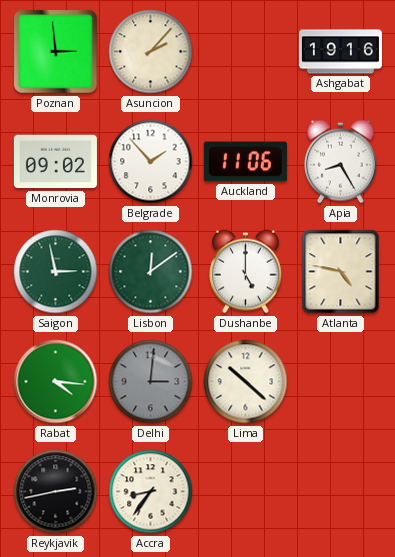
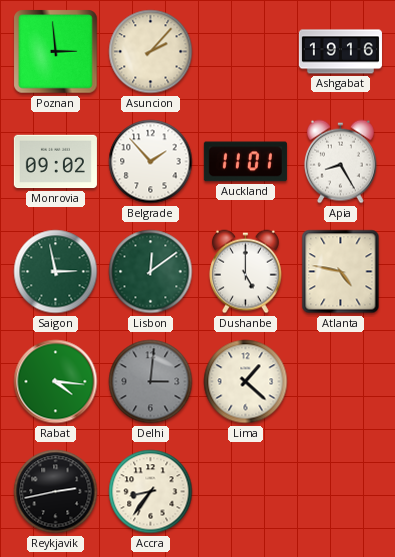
Auckland: 11:06 -> 11:01
Lima: 10:22 -> 1:22
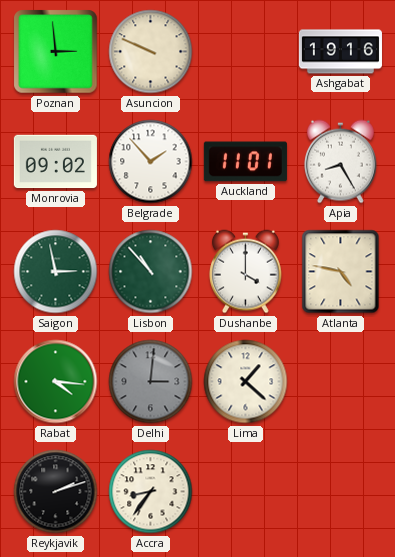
Asuncion: 2:07 -> 9:49
Lisbon: 12:09 -> 10:53
Dushanbe: 5:00 -> 4:00
Reykjavik: 2:43 -> 2:12
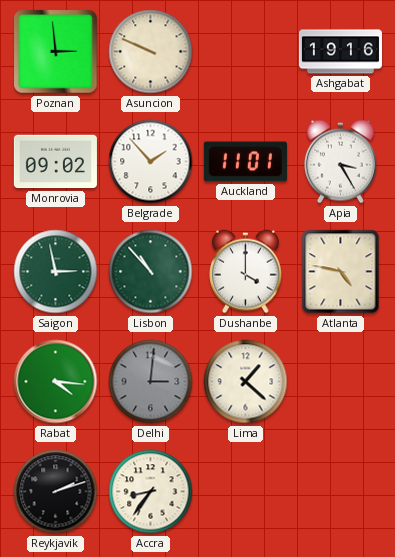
Apia: 8:25 -> 3:25
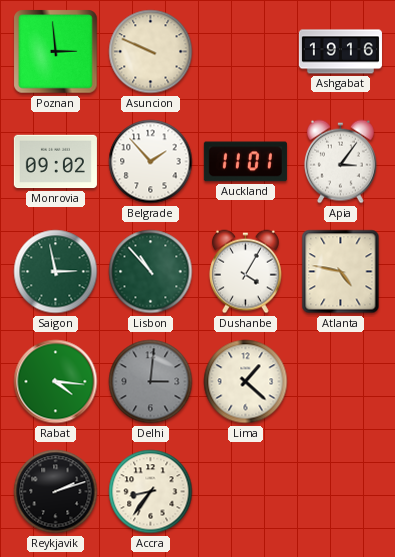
Apia: 3:25 -> 3:06
Dushanbe: 4:00 -> 4:05
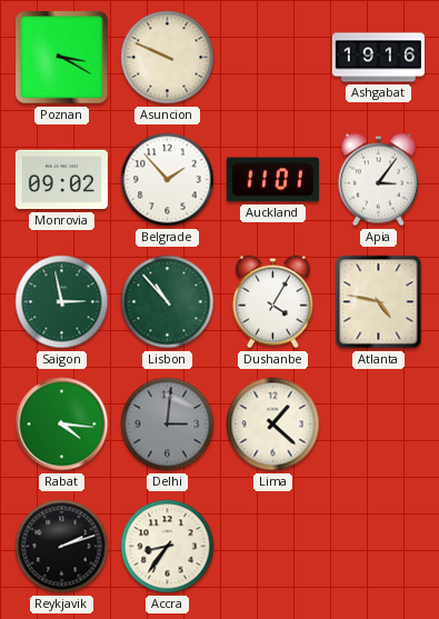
Poznan: 2:59 -> 3:20
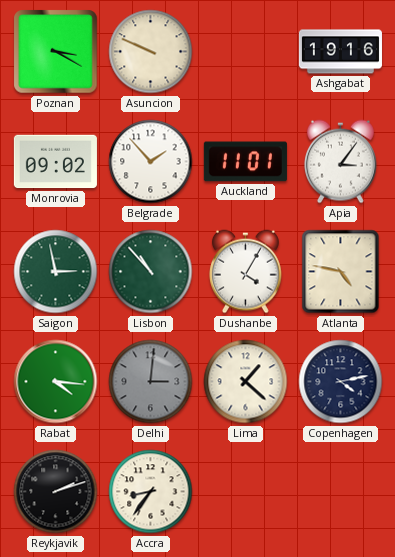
Copenhagen: none -> 4:13
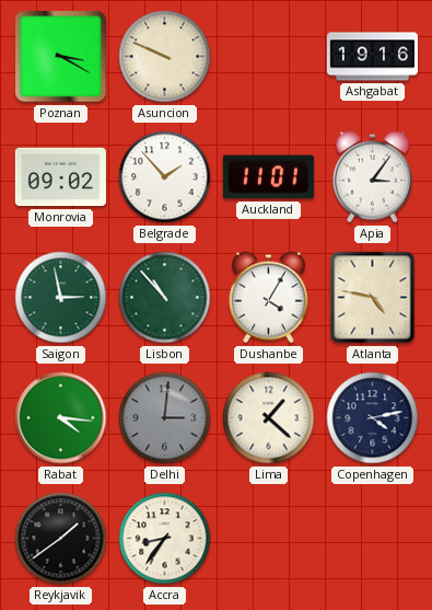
Reykjavik: 2:12 -> 1:39
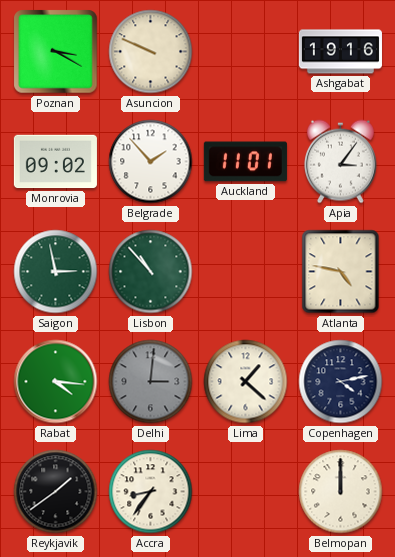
Dushanbe: 4:05 -> none
Belmopan: none -> 12:00
